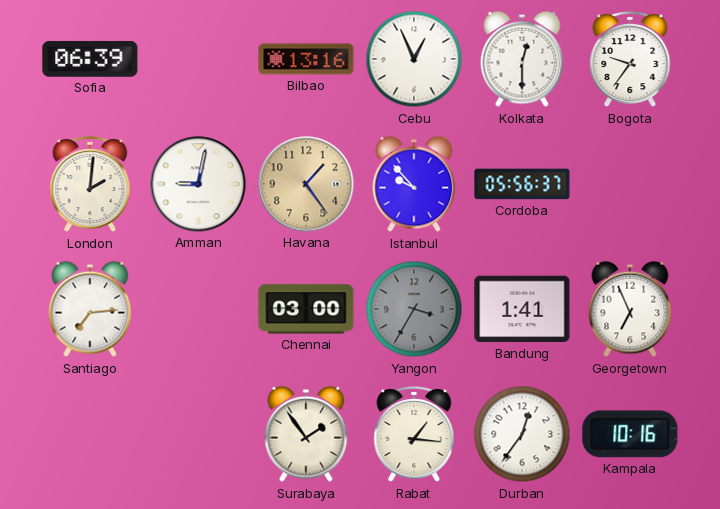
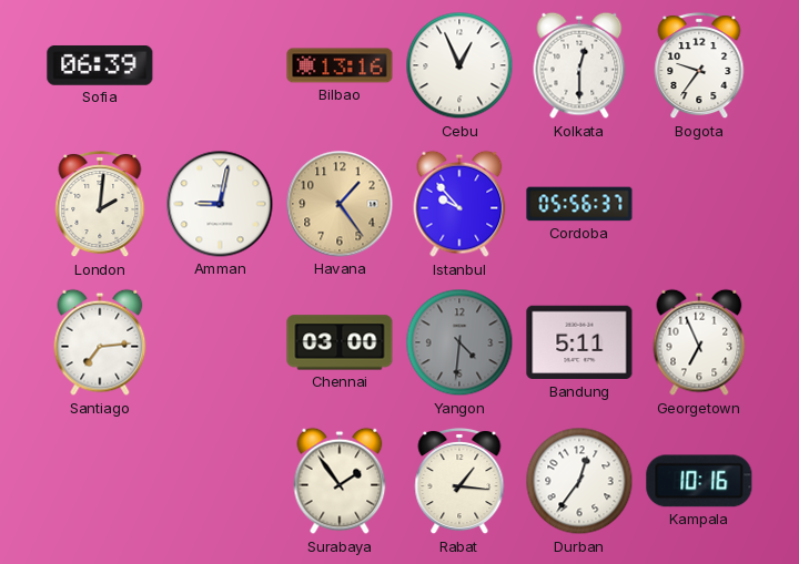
Yangon: 3:35 -> 4:31
Bandung: 1:41 -> 5:11
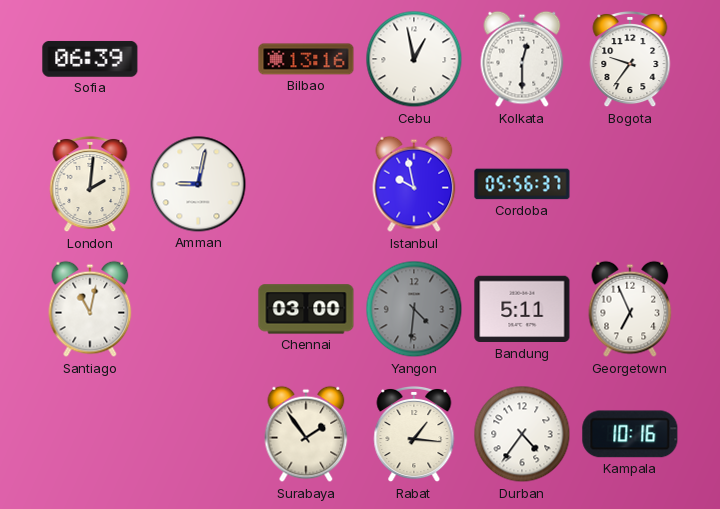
Cebu: 12:56 -> 12:58
Havana: 1:24 -> none
Istanbul: 9:53 -> 9:58
Santiago: 7:14 -> 11:02
Durban: 12:36 -> 4:36
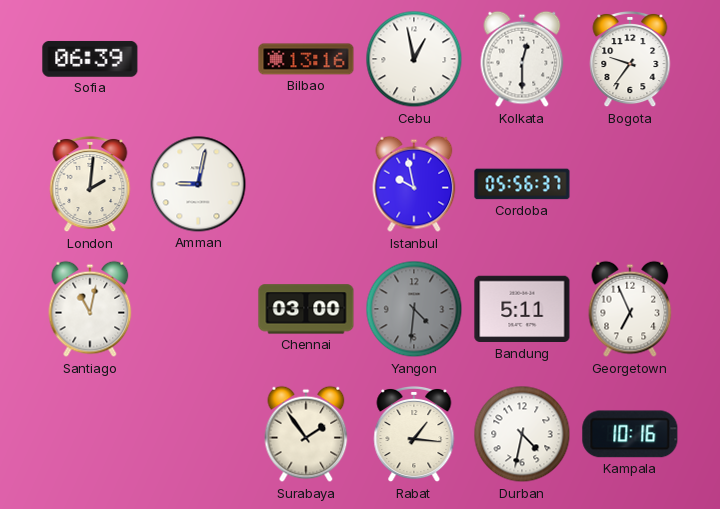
Durban: 4:36 -> 4:32
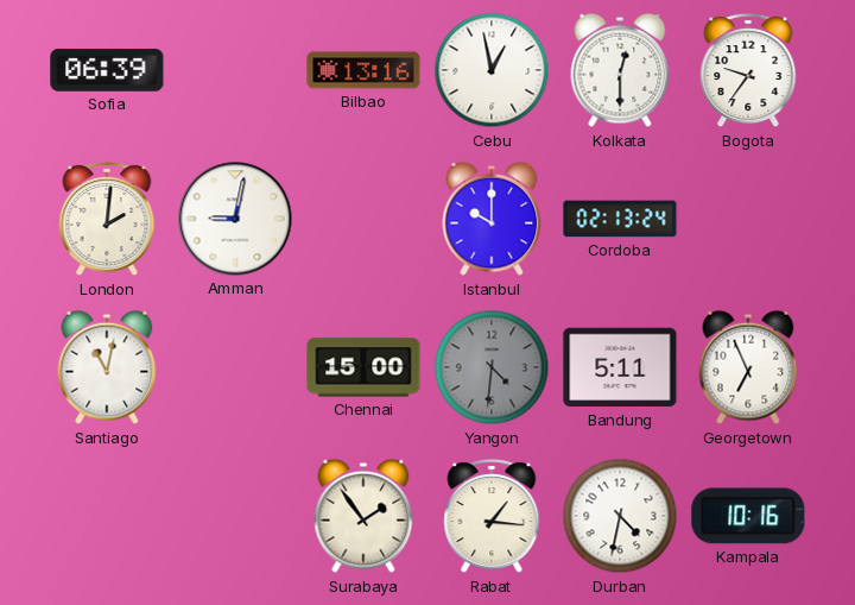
Istanbul: 9:58 -> 10:00
Cordoba: 05:56 -> 02:13
Chennai: 03:00 -> 15:00
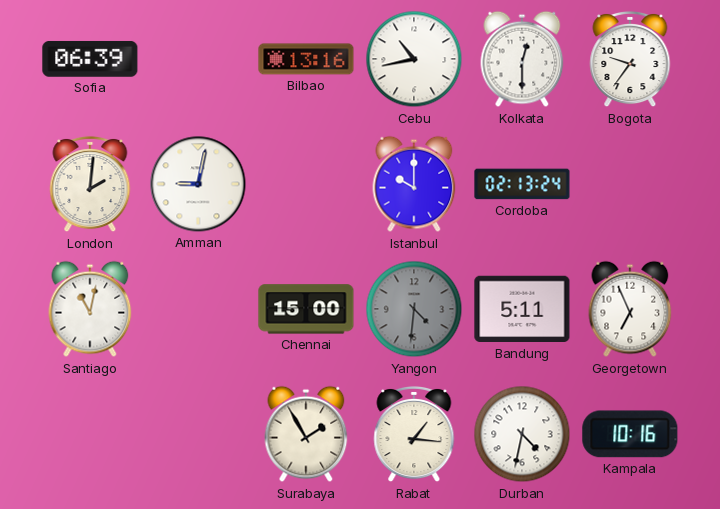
Cebu: 12:58 -> 10:43
Surabaya: 1:54 -> 1:55
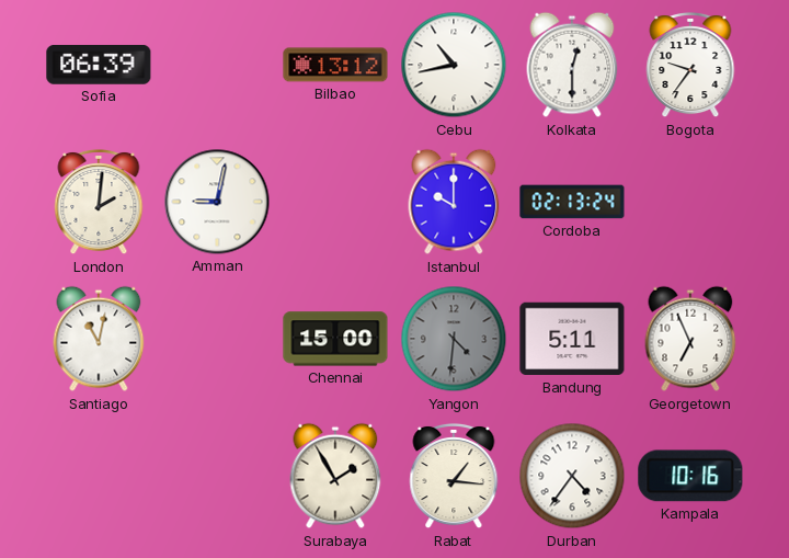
Bilbao: 13:16 -> 13:12
Durban: 4:32 -> 4:36
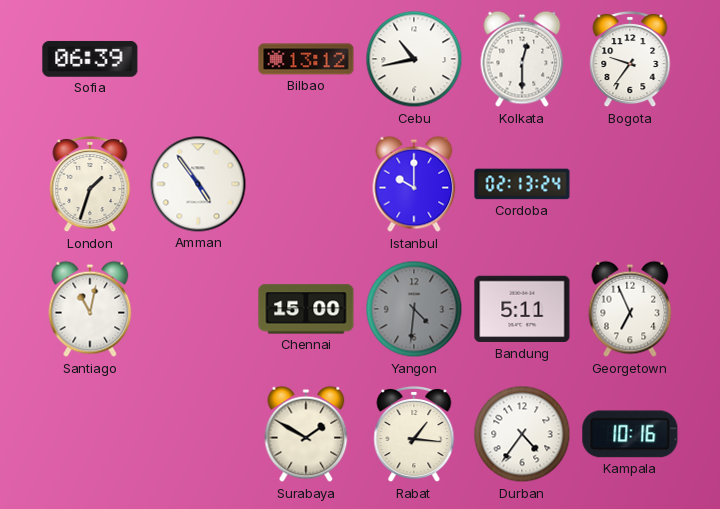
London: 2:01 -> 1:33
Amman: 9:02 -> 4:54
Surabaya: 1:55 -> 1:50
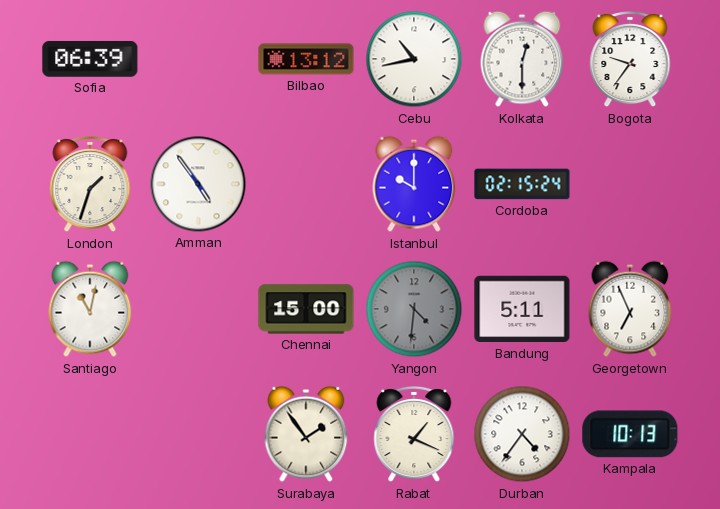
Cordoba: 02:13 -> 02:15
Surabaya: 1:50 -> 1:54
Rabat: 1:16 -> 1:19
Kampala: 10:16 -> 10:13
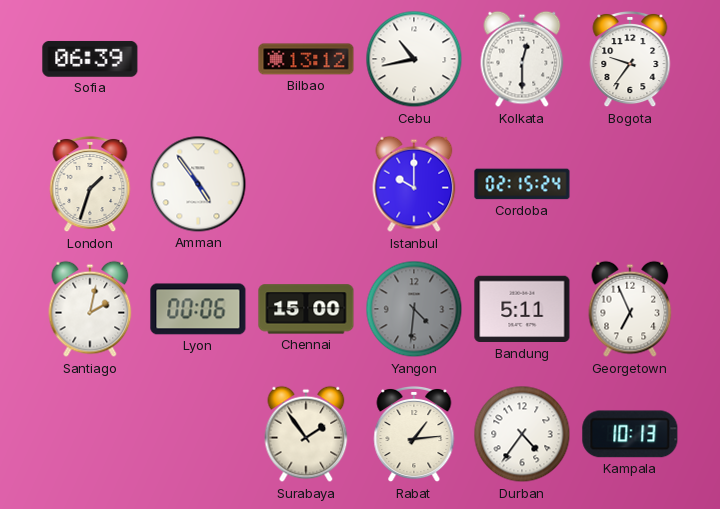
Santiago: 11:02 -> 2:02
Lyon: none -> 00:06
Rabat: 1:19 -> 1:14
